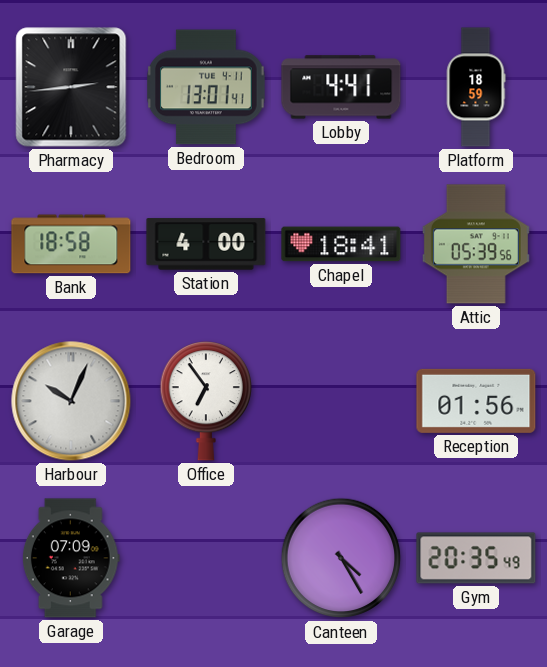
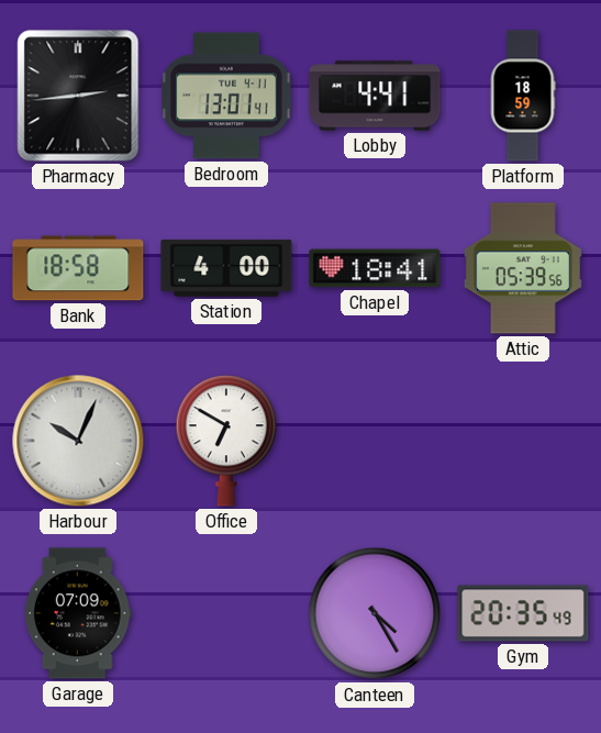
Office: 6:54 -> 6:50
Reception: 01:56 -> none
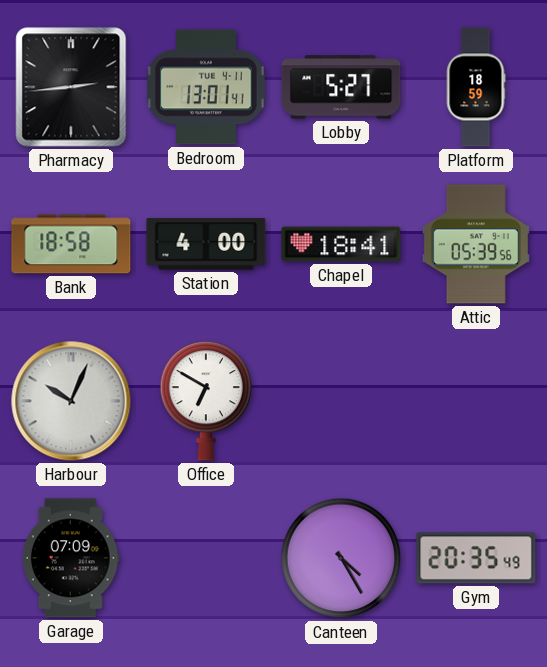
Lobby: 4:41 -> 5:27
